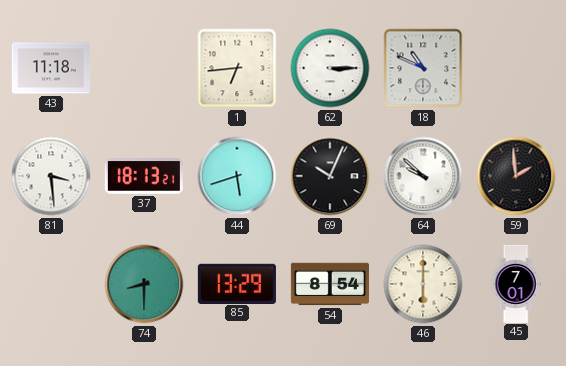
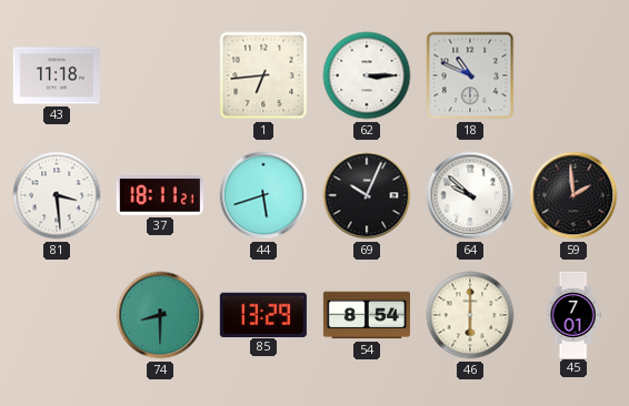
37: 18:13 -> 18:11
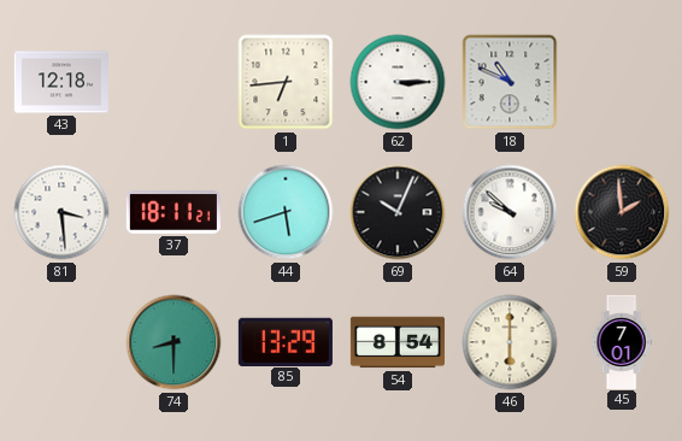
43: 11:18 -> 12:18
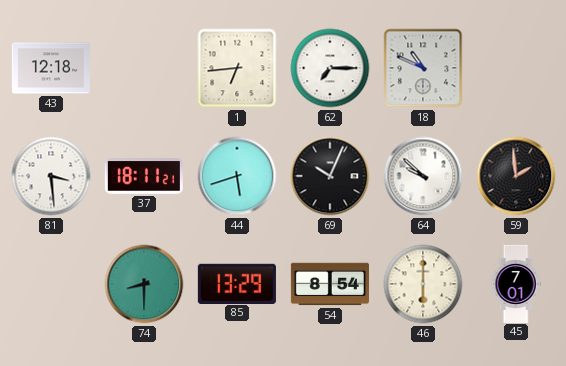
62: 3:15 -> 7:15
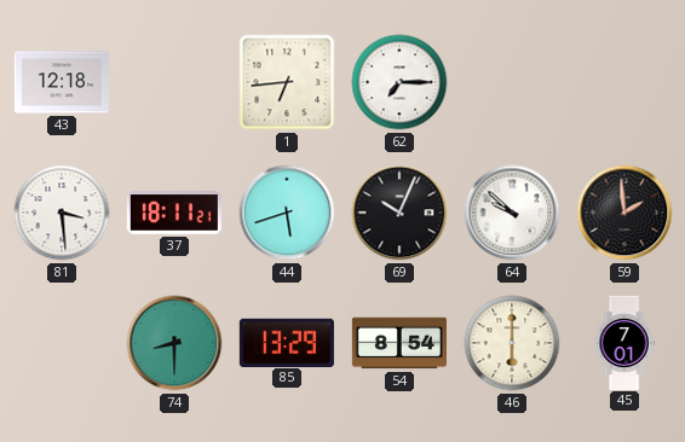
18: 10:49 -> none
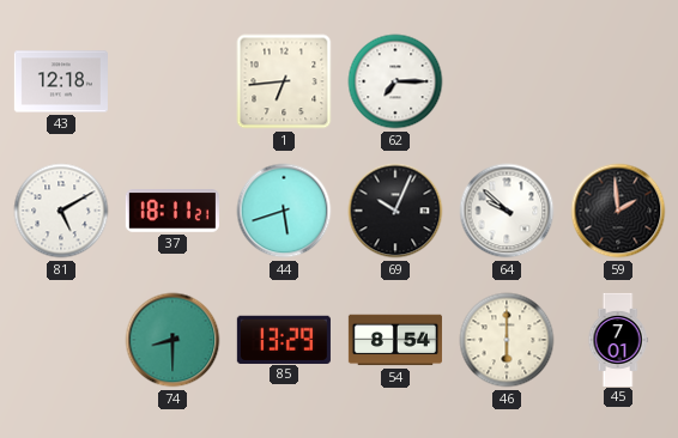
81: 3:29 -> 5:10
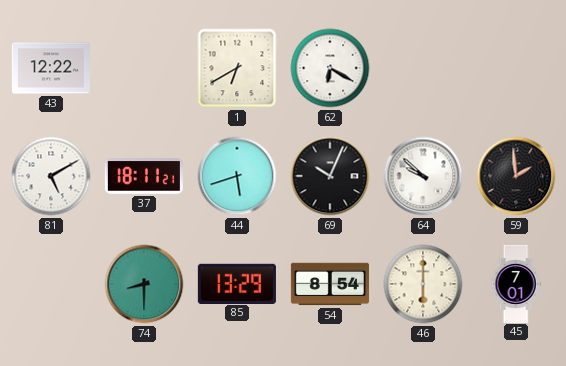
43: 12:18 -> 12:22
1: 6:44 -> 6:40
62: 7:15 -> 6:20
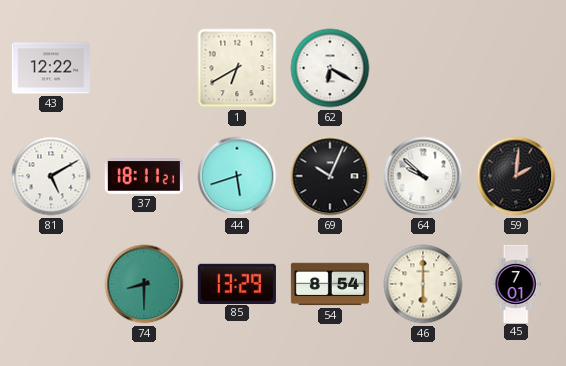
59: 1:59 -> 2:01
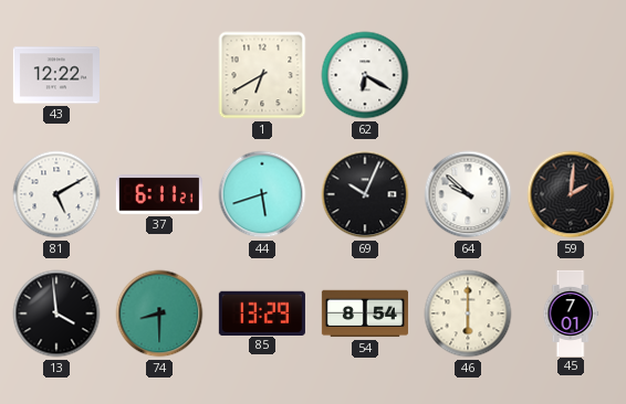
37: 18:11 -> 6:11
13: none -> 3:59
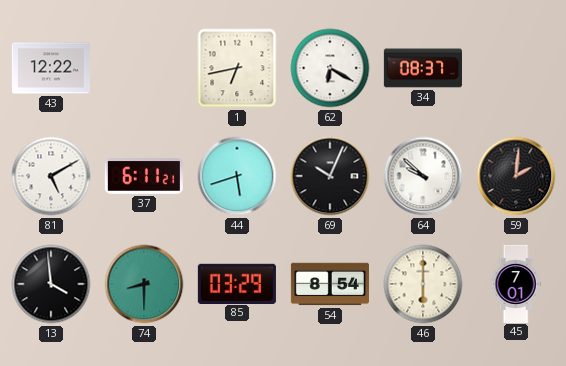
1: 6:40 -> 6:43
34: none -> 08:37
85: 13:29 -> 03:29
